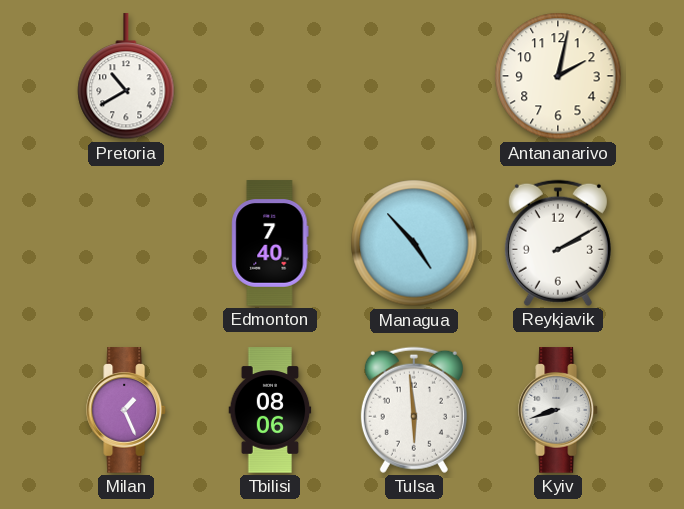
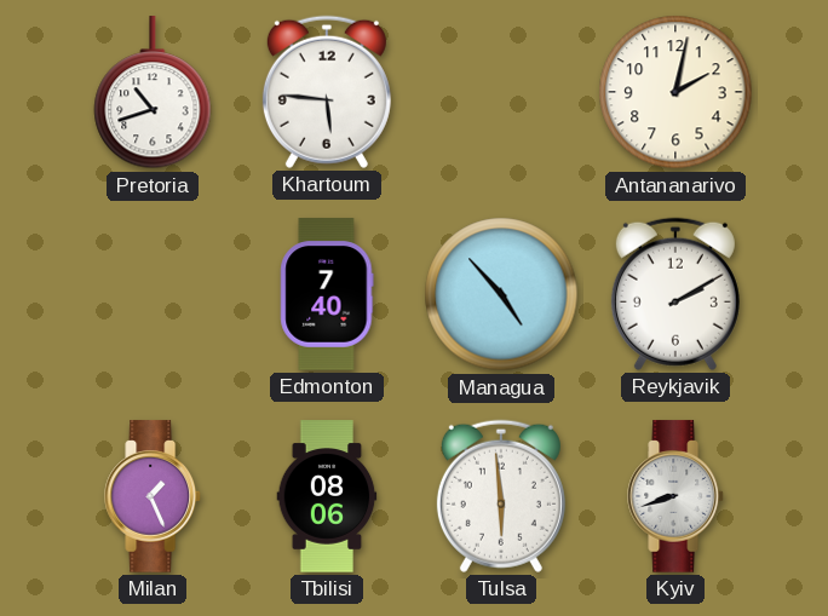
Pretoria: 10:40 -> 10:42
Khartoum: none -> 5:46
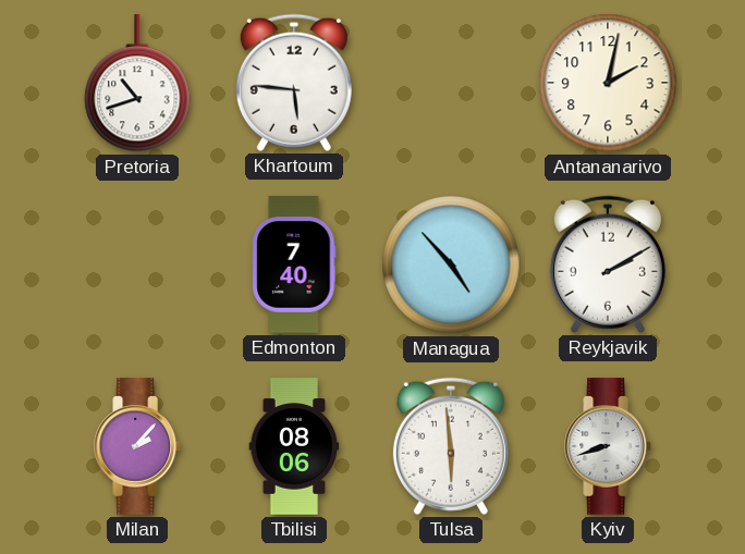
Milan: 1:26 -> 2:07
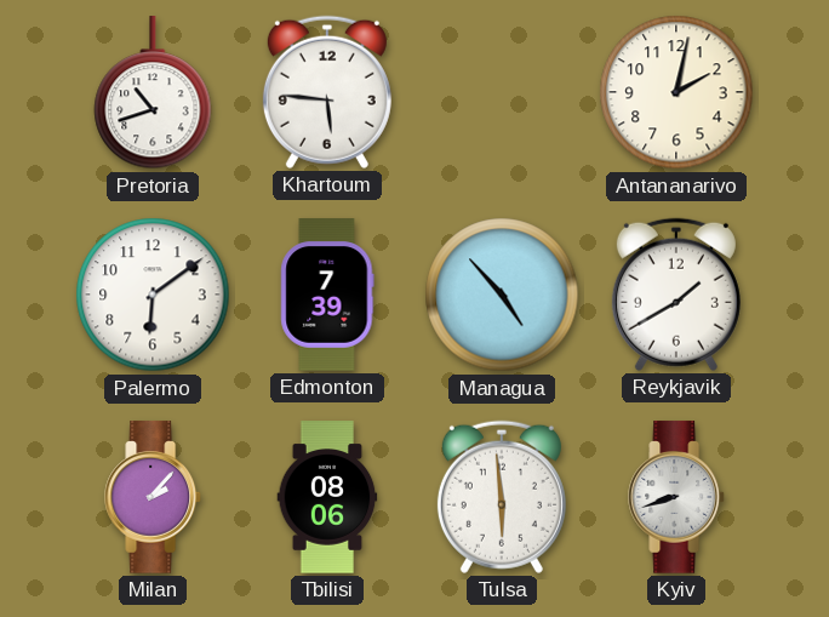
Palermo: none -> 6:09
Edmonton: 7:40 -> 7:39
Reykjavik: 2:10 -> 1:40
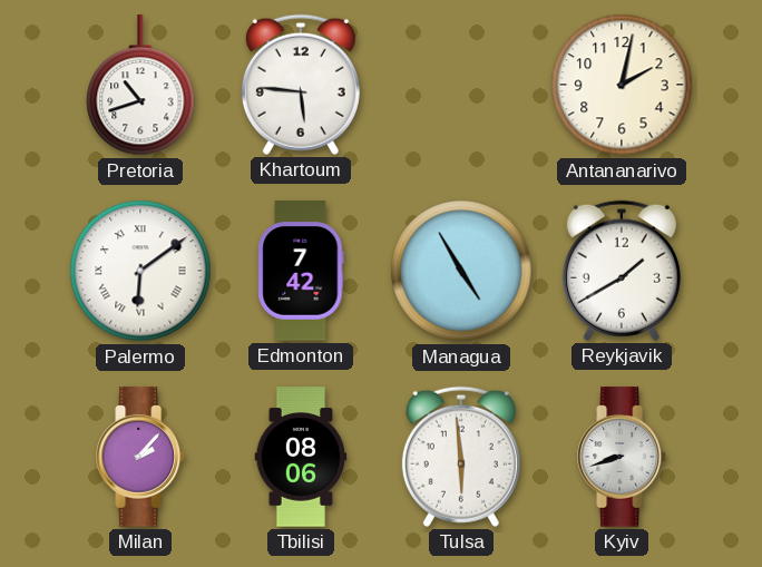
Palermo numerals: Arabic -> Roman
Edmonton: 7:39 -> 7:42
Managua: 4:53 -> 4:55
